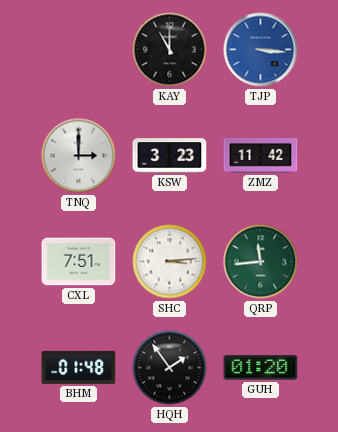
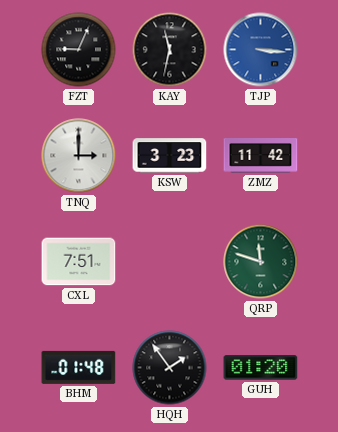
FZT: none -> 9:04
KAY: 11:00 -> 11:32
SHC: 3:14 -> none
QRP: 11:44 -> 11:48
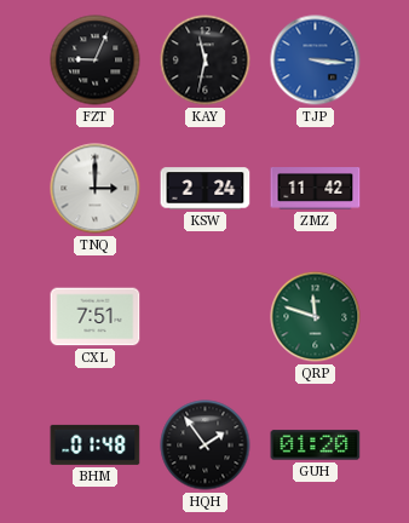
KSW: 3:23 -> 2:24
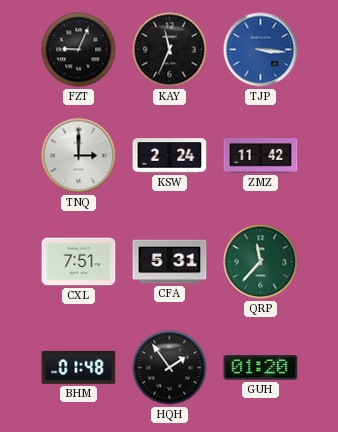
KAY: 11:32 -> 11:34
CFA: none -> 5:31
QRP: 11:48 -> 11:37
